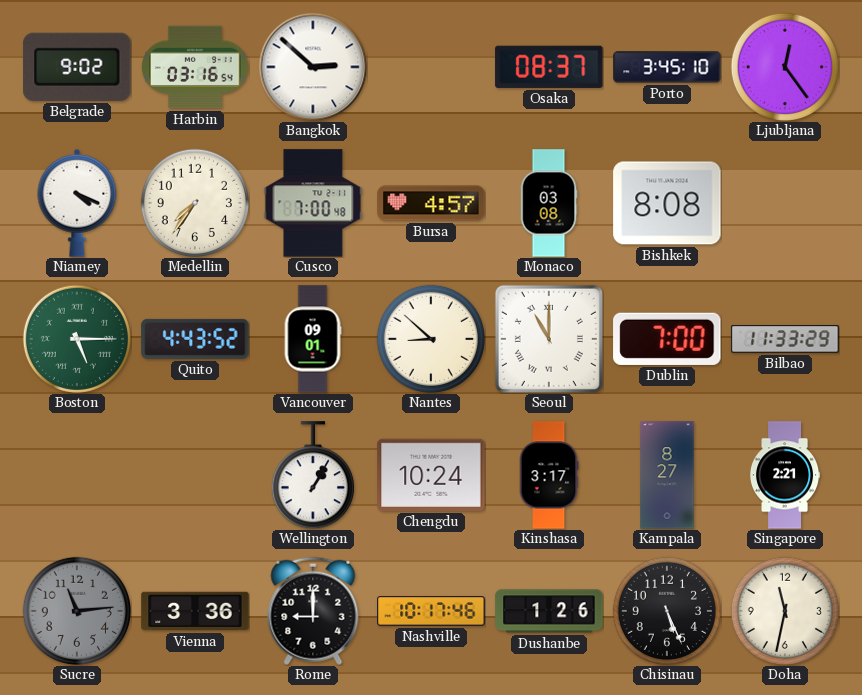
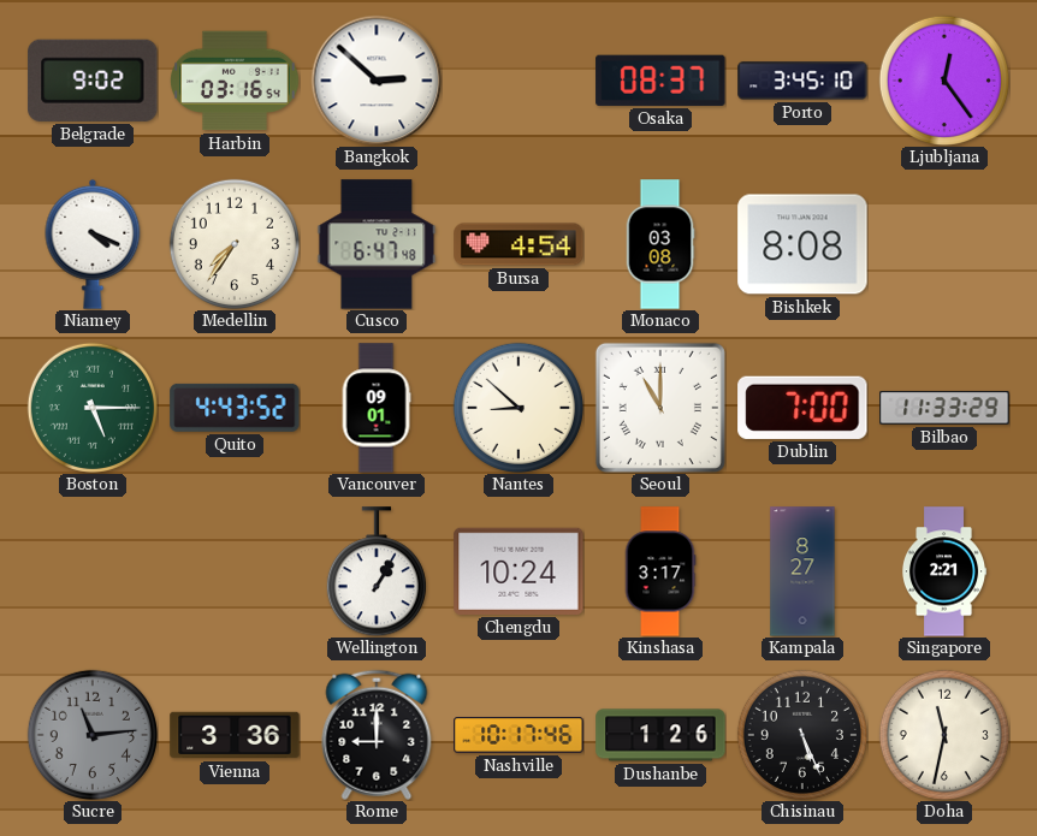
Cusco: 7:00 -> 6:47
Bursa: 4:57 -> 4:54
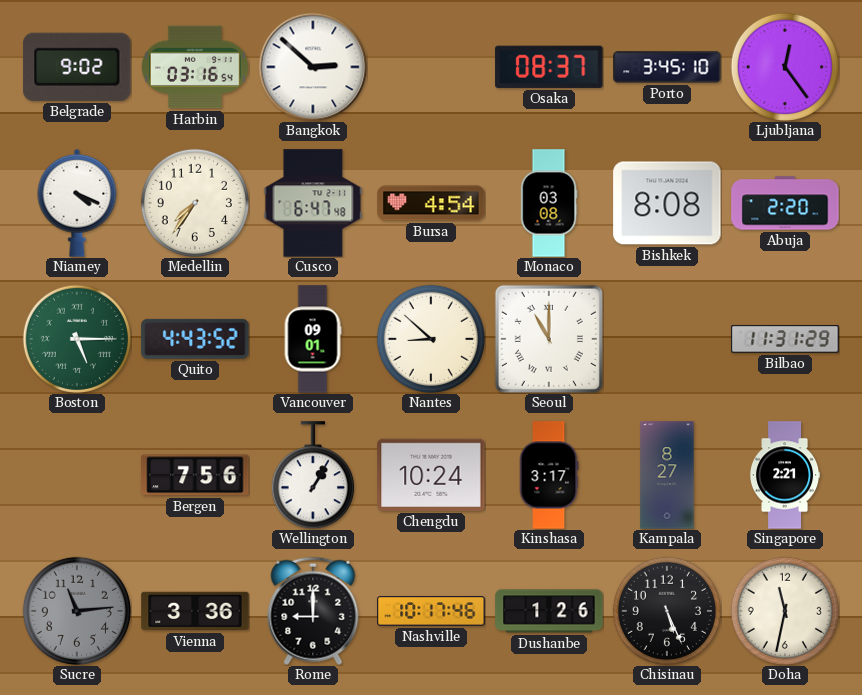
Abuja: none -> 2:20
Dublin: 7:00 -> none
Bilbao: 11:33 -> 11:31
Bergen: none -> 7:56
